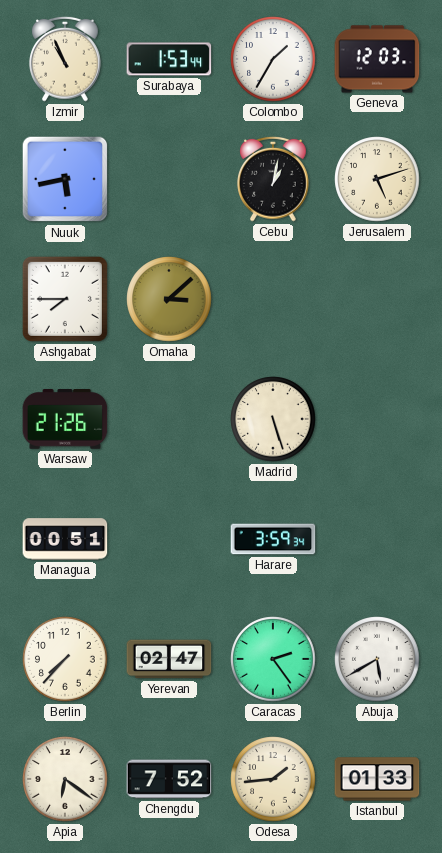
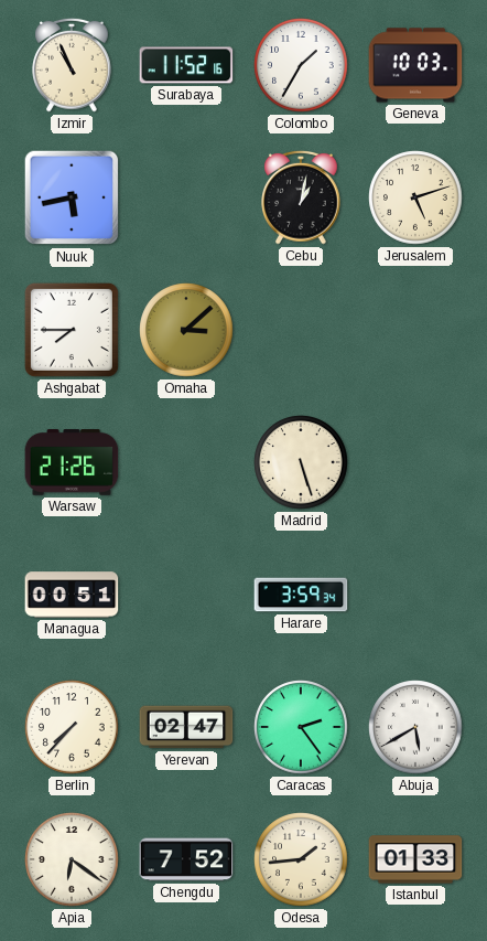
Surabaya: 1:53 -> 11:52
Geneva: 12:03 -> 10:03
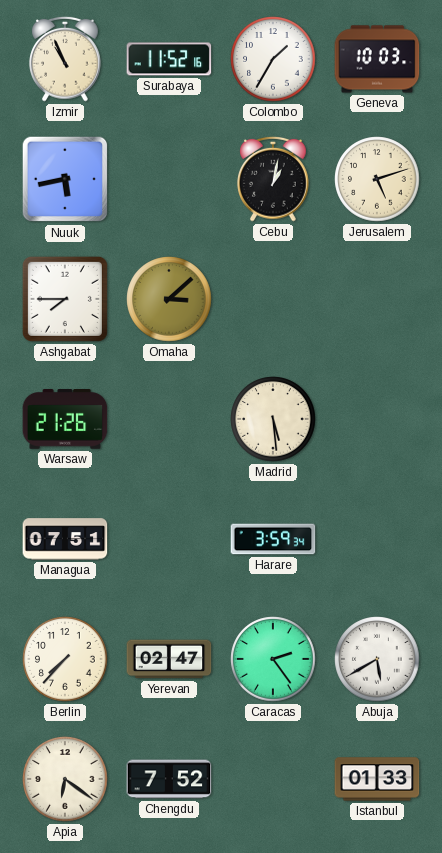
Madrid: 5:27 -> 5:29
Managua: 00:51 -> 07:51
Odesa: 1:44 -> none
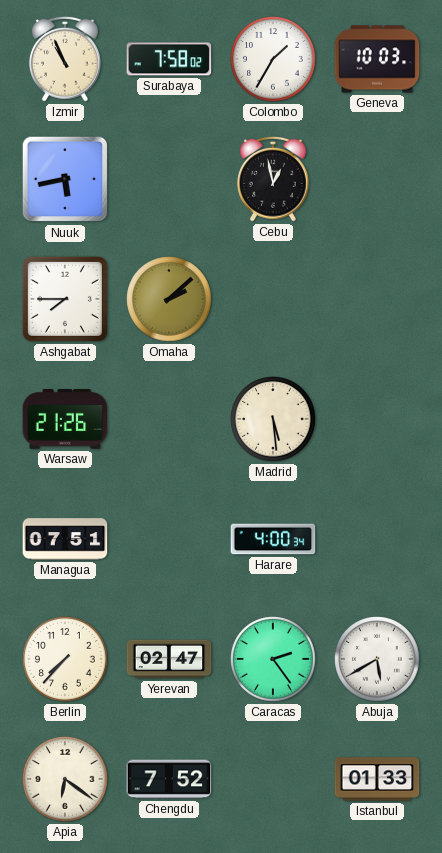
Surabaya: 11:52 -> 7:58
Cebu: 1:02 -> 12:58
Jerusalem: 5:12 -> none
Omaha: 3:08 -> 2:08
Harare: 3:59 -> 4:00
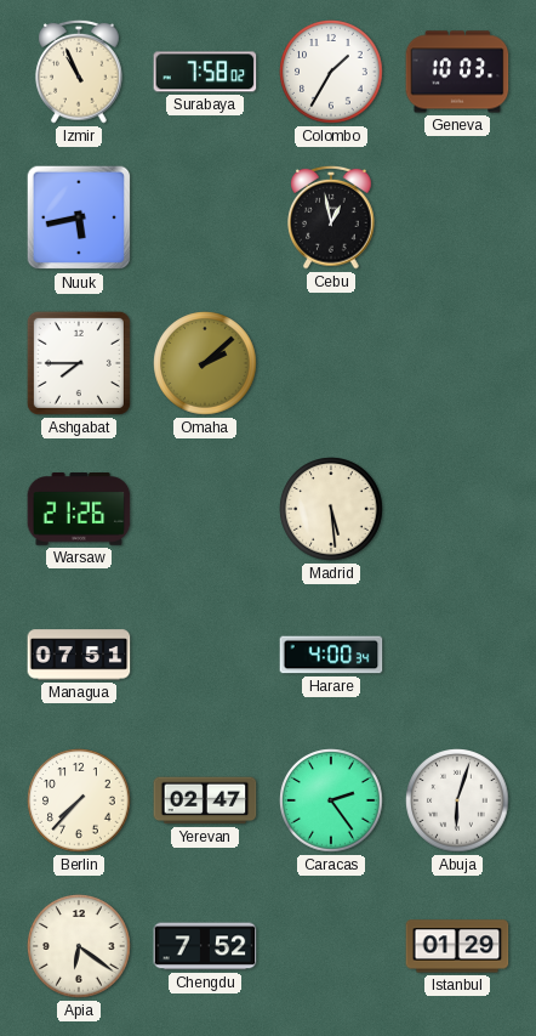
Abuja: 5:40 -> 6:03
Istanbul: 01:33 -> 01:29
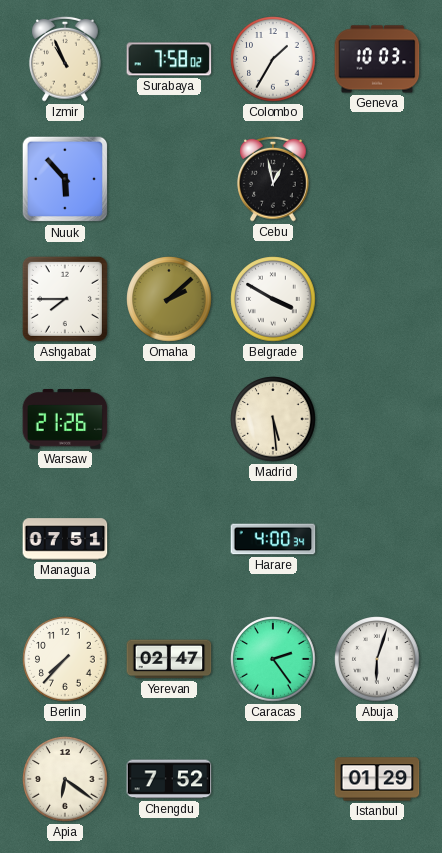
Nuuk: 5:43 -> 5:53
Belgrade: none -> 3:50
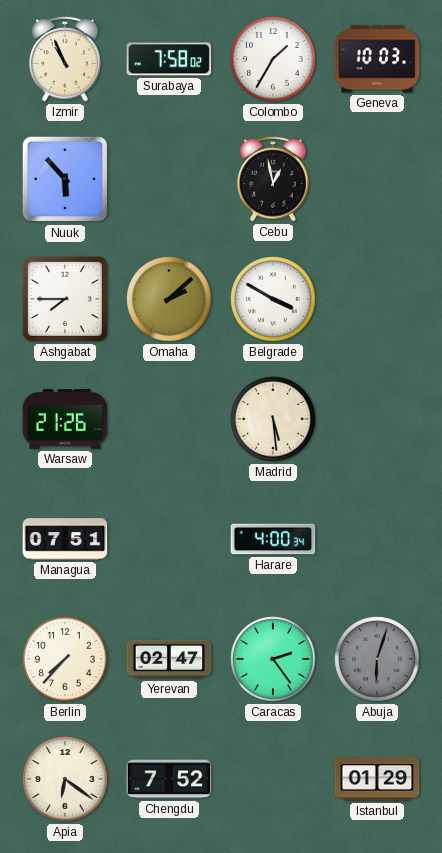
Abuja dial: white -> grey
